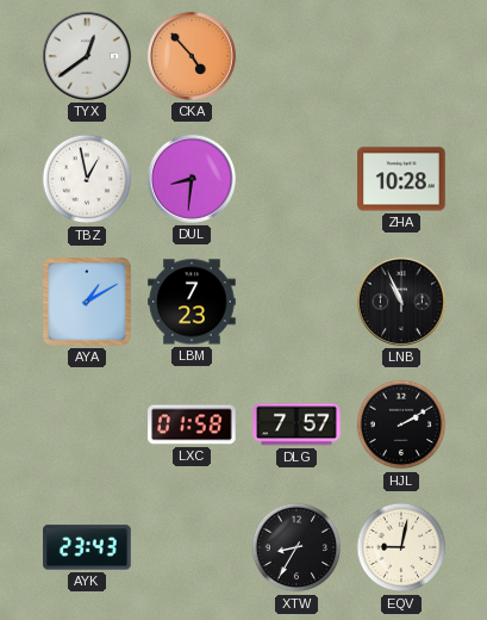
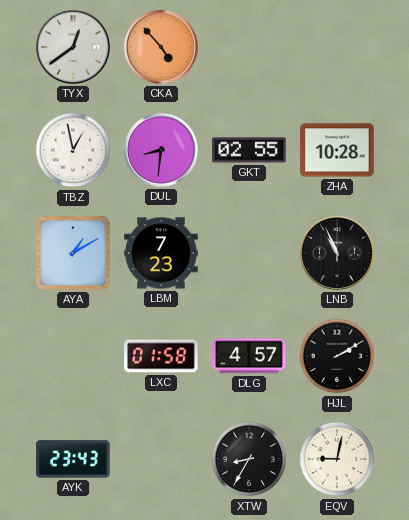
GKT: none -> 02:55
DLG: 7:57 -> 4:57
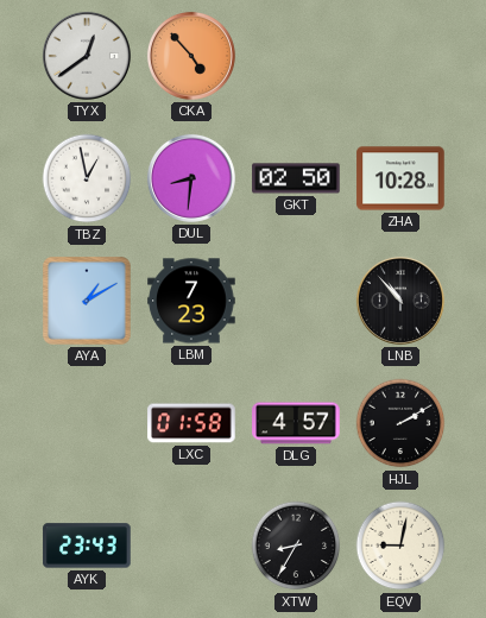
GKT: 02:55 -> 02:50
LNB: 10:56 -> 10:53
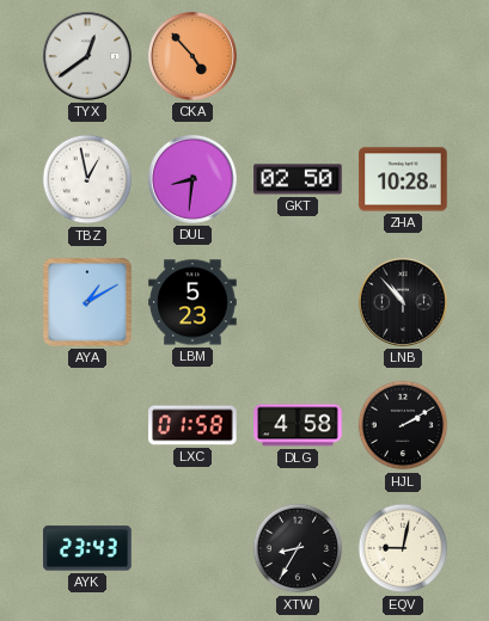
LBM: 7:23 -> 5:23
DLG: 4:57 -> 4:58
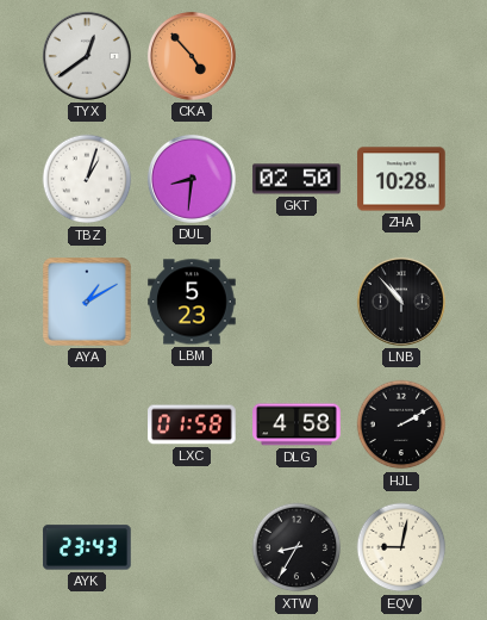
TBZ: 12:58 -> 1:03
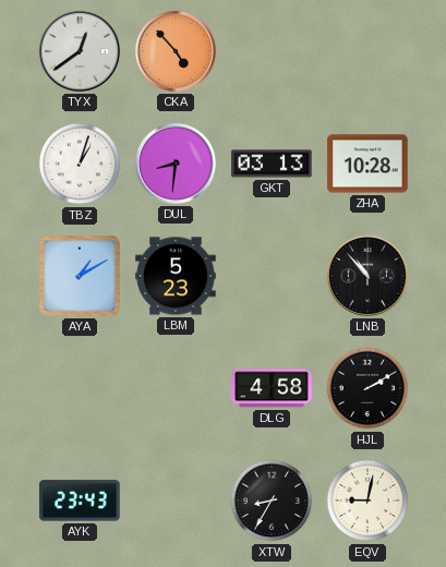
GKT: 02:50 -> 03:13
LXC: 01:58 -> none
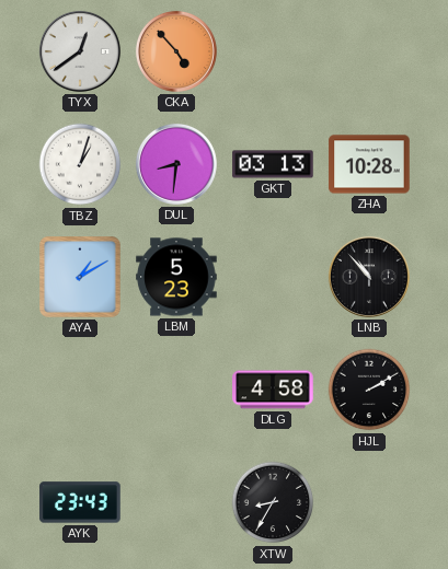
EQV: 9:02 -> none
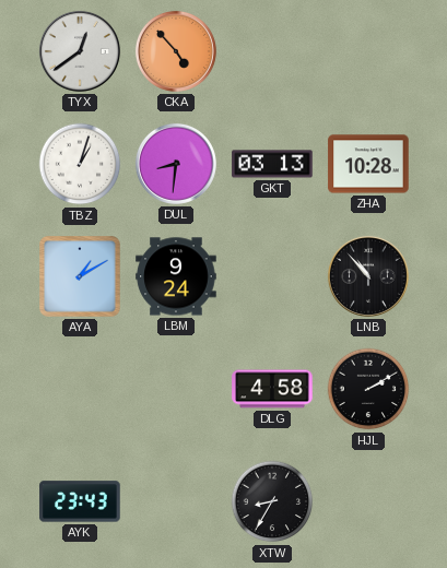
LBM: 5:23 -> 9:24
